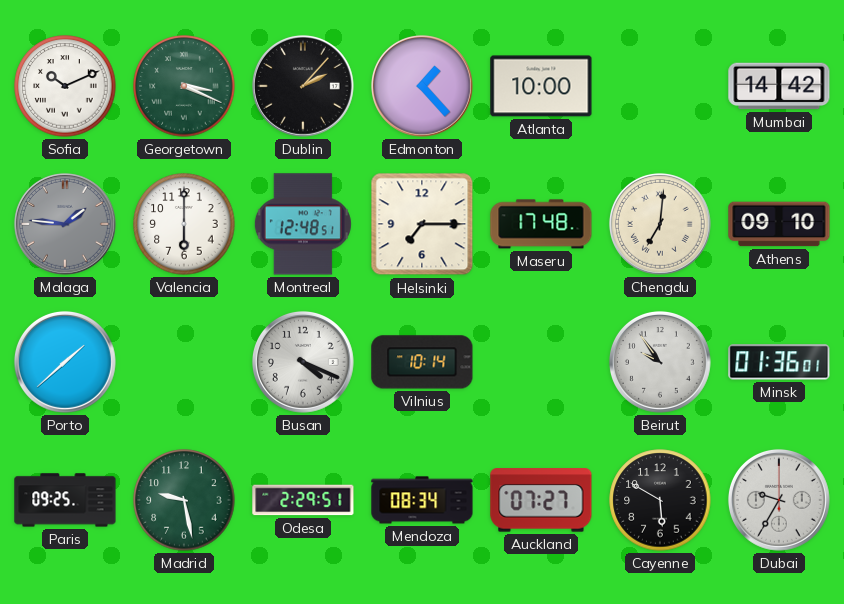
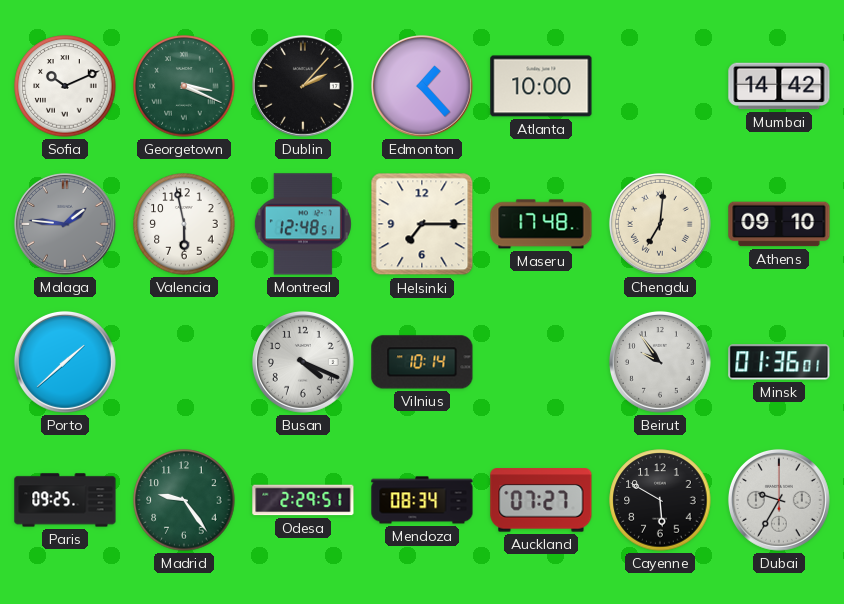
Valencia: 6:00 -> 5:58
Madrid: 9:28 -> 9:24
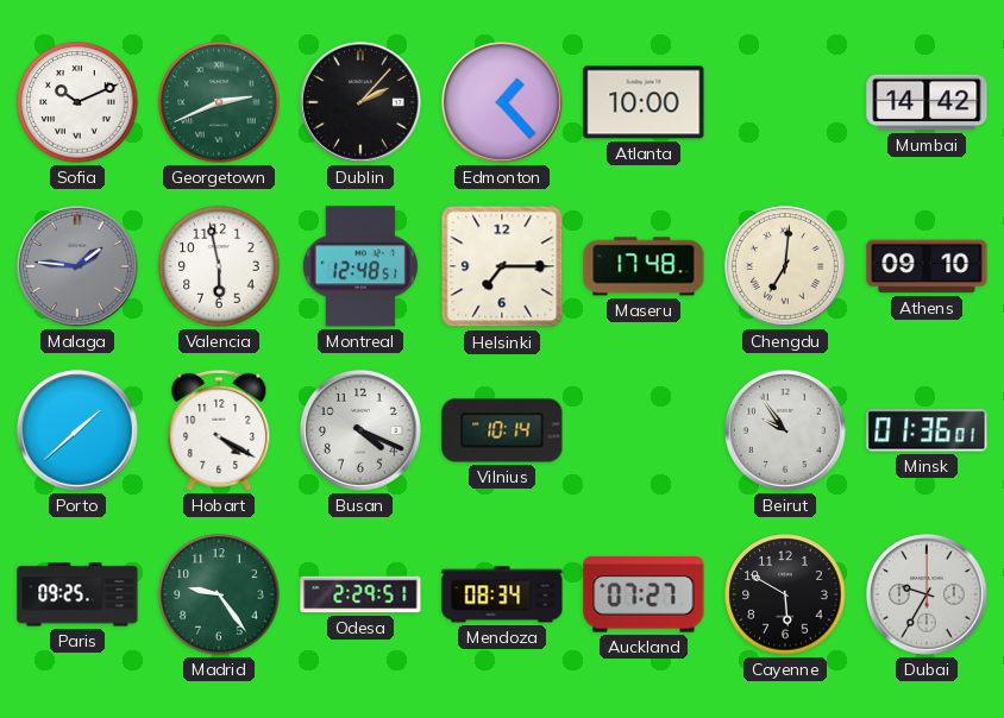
Georgetown: 3:19 -> 2:41
Hobart: none -> 4:20
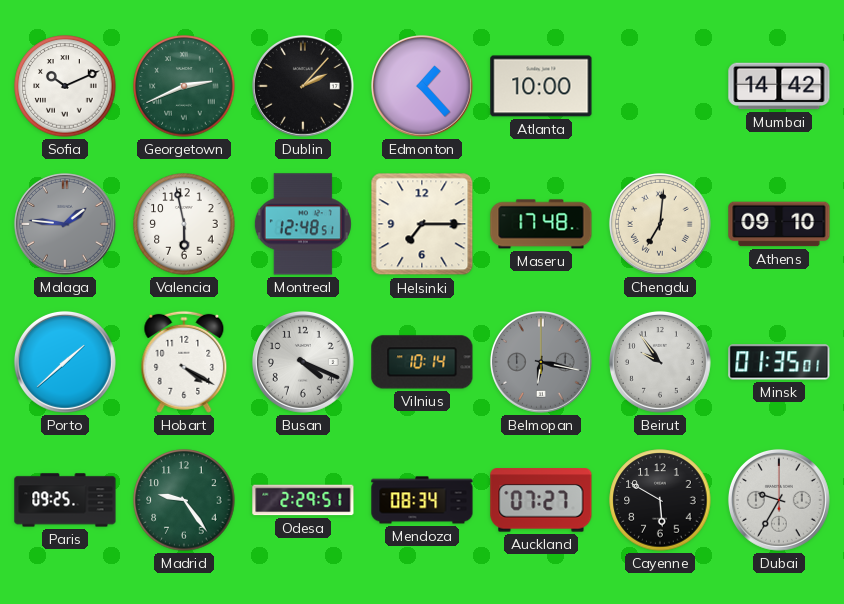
Belmopan: none -> 6:17
Minsk: 01:36 -> 01:35
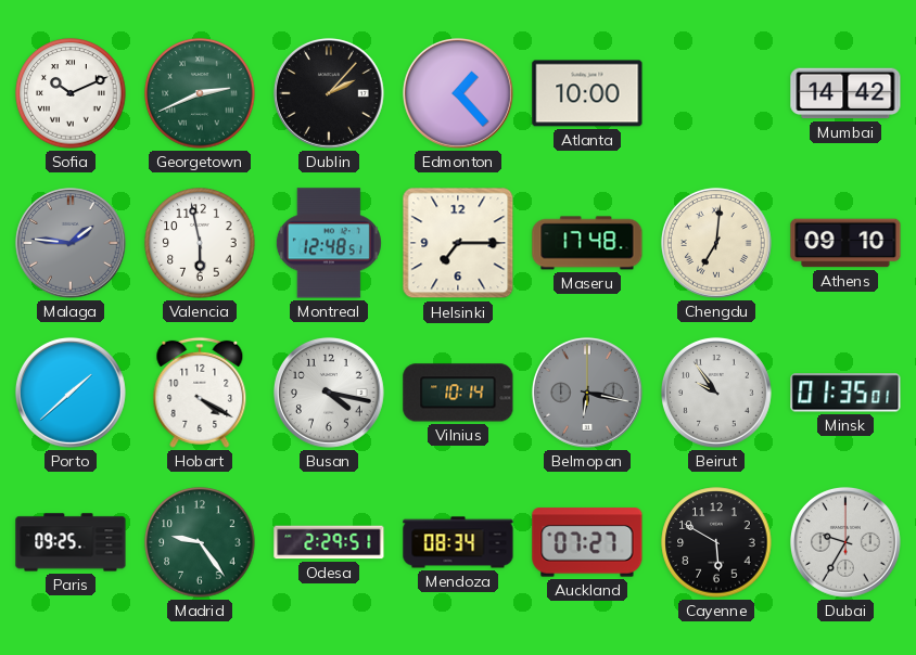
Busan: 4:19 -> 4:17
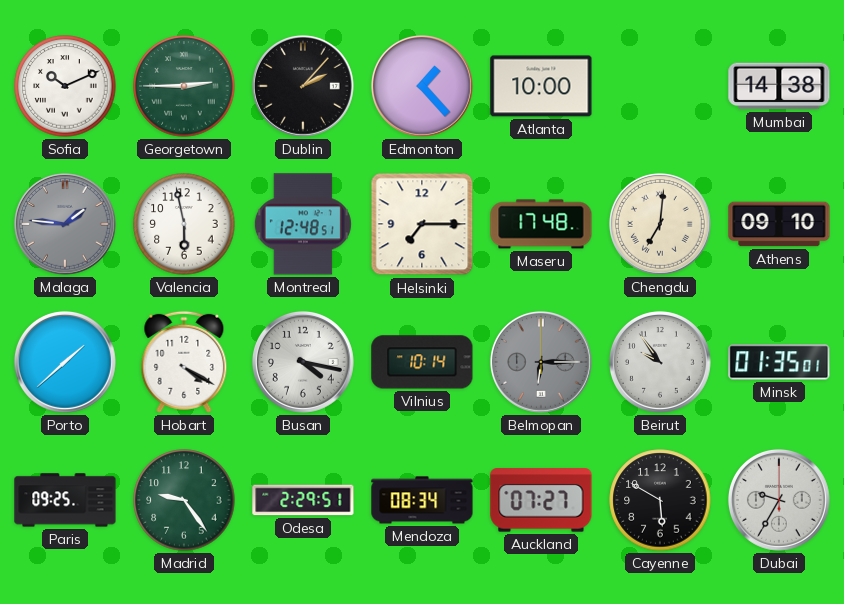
Georgetown: 2:41 -> 2:45
Mumbai: 14:42 -> 14:38
Belmopan: 6:17 -> 6:15
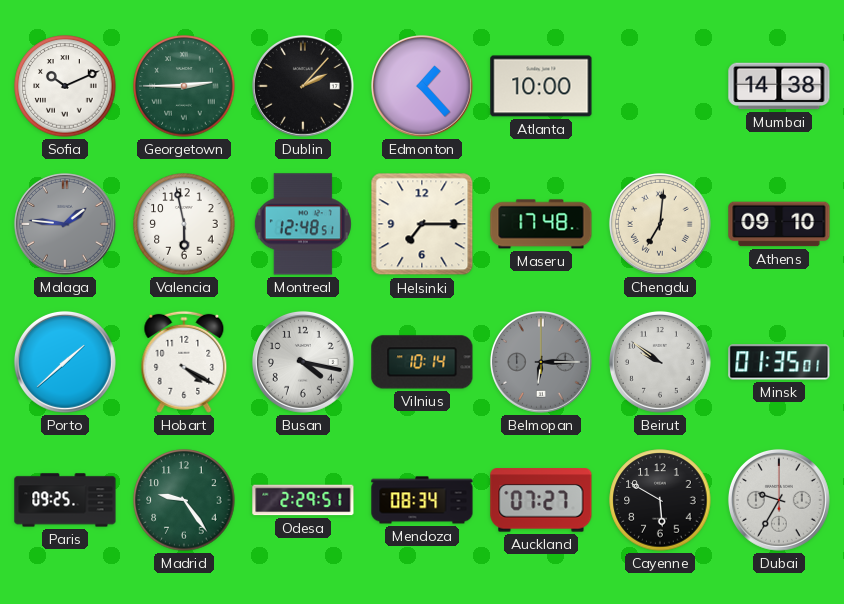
Beirut: 9:54 -> 9:51
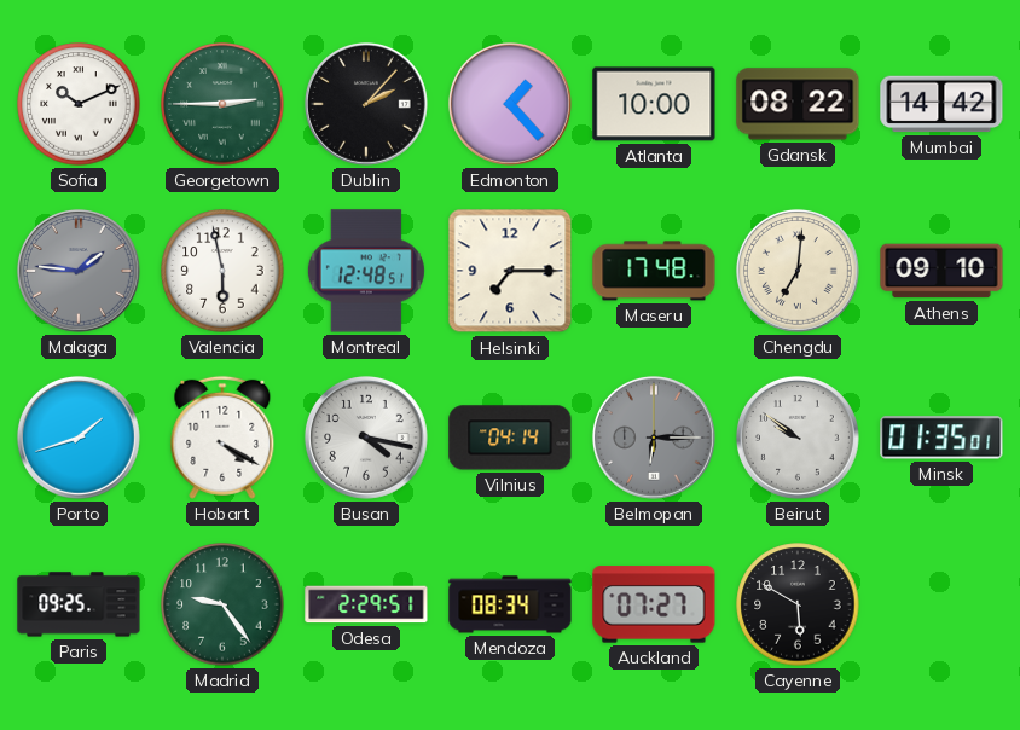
Gdansk: none -> 08:22
Mumbai: 14:38 -> 14:42
Porto: 1:38 -> 1:42
Vilnius: 10:14 -> 04:14
Dubai: 9:35 -> none
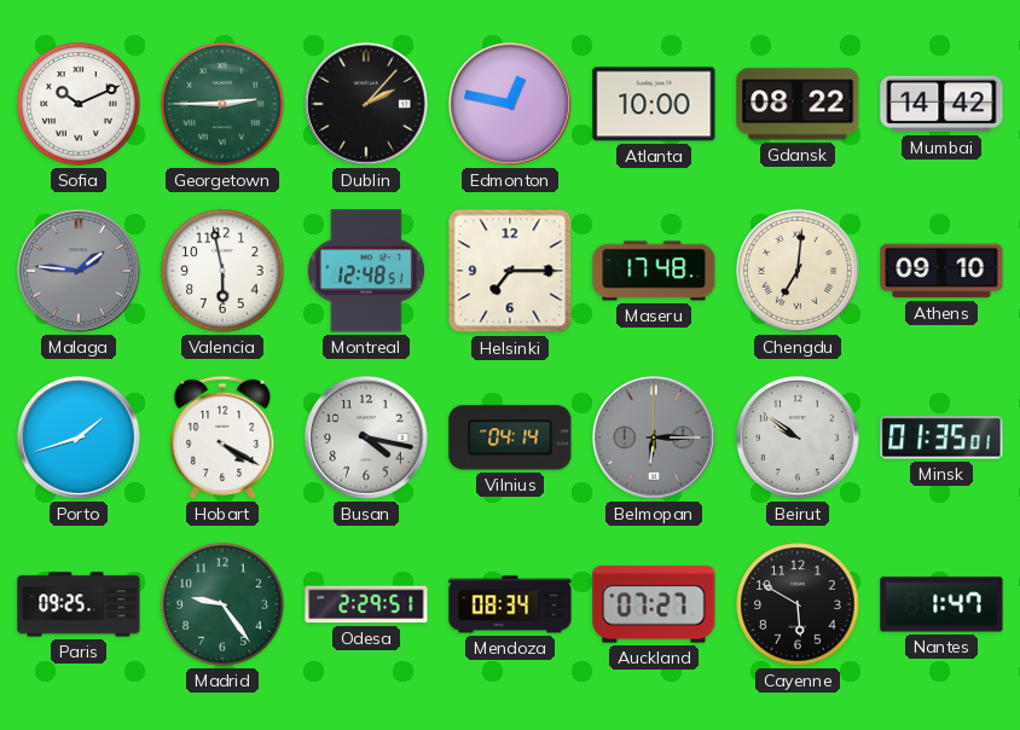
Edmonton: 1:23 -> 12:47
Nantes: none -> 1:47
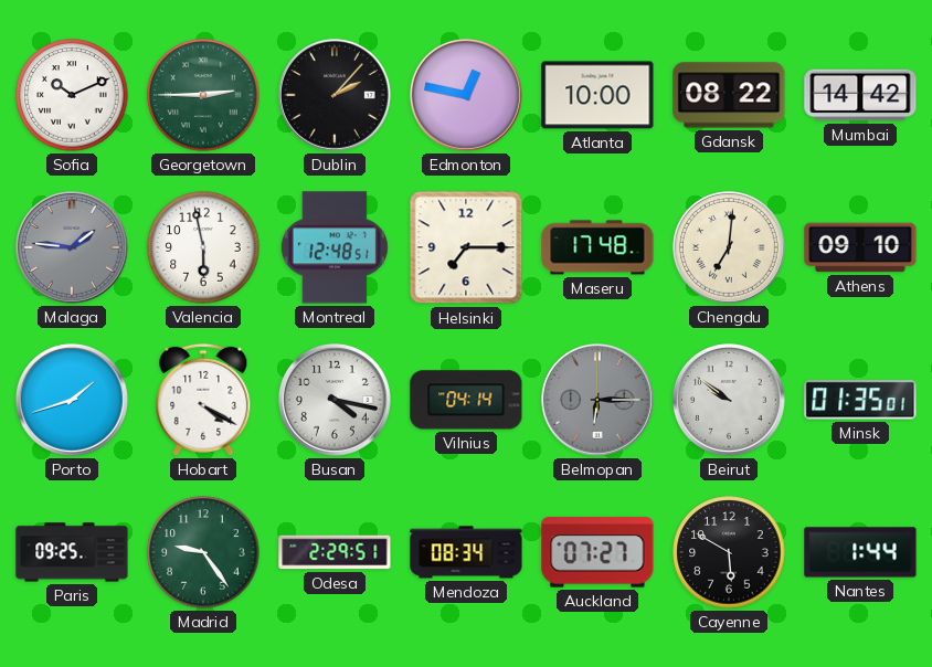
Nantes: 1:47 -> 1:44
